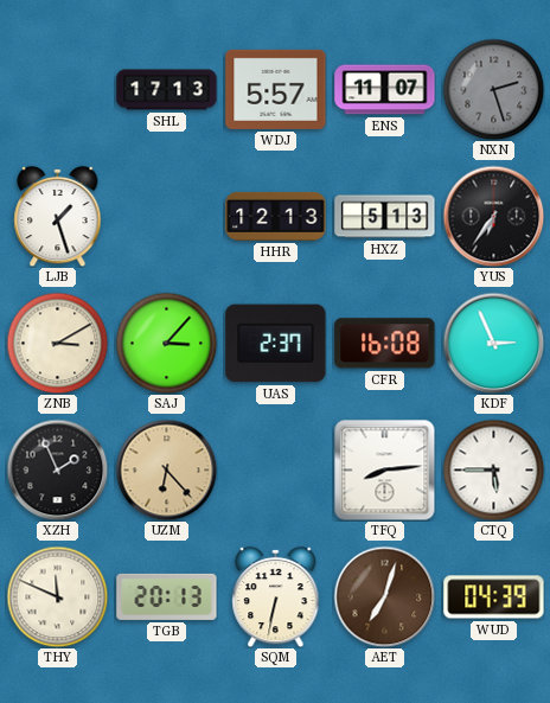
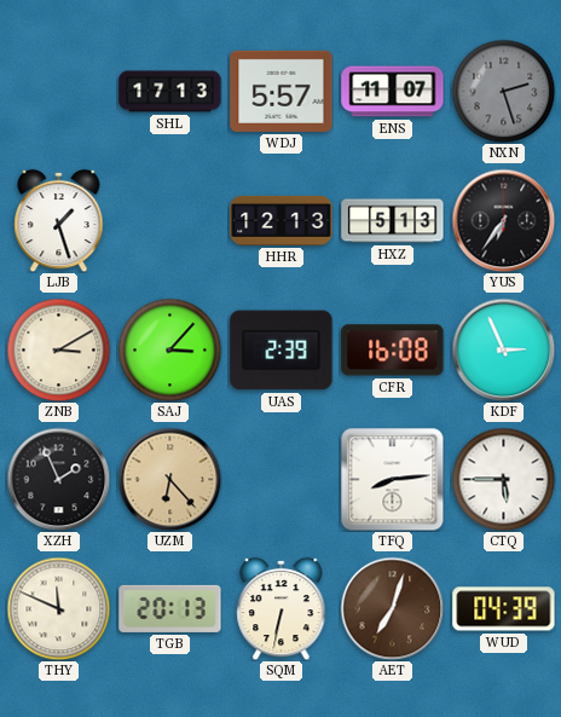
UAS: 2:37 -> 2:39
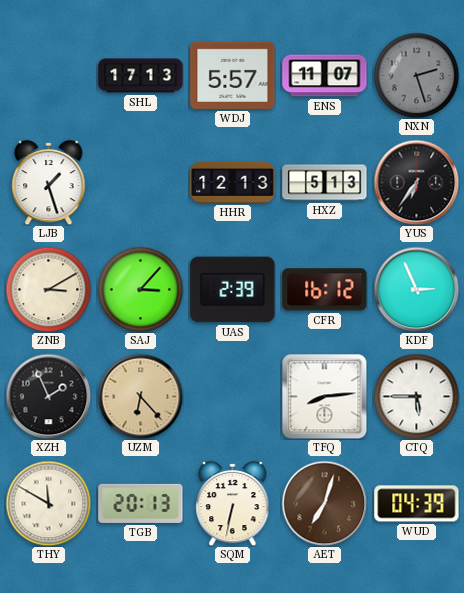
CFR: 16:08 -> 16:12
THY: 11:49 -> 11:50
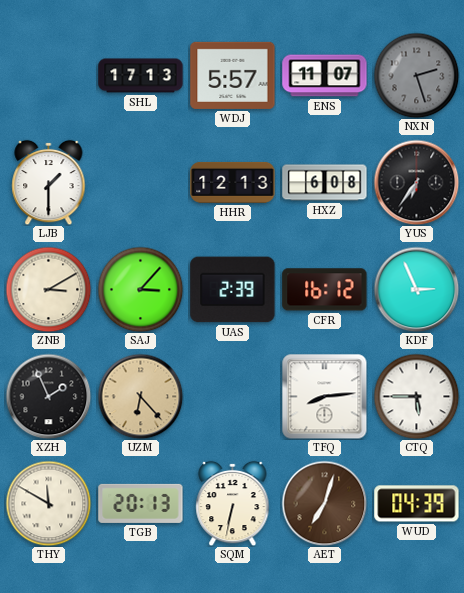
LJB: 1:27 -> 1:30
HXZ: 5:13 -> 6:08
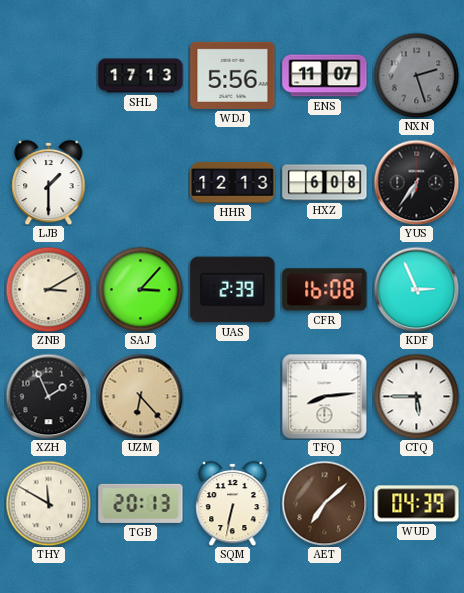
WDJ: 5:57 -> 5:56
CFR: 16:12 -> 16:08
AET: 7:03 -> 7:08
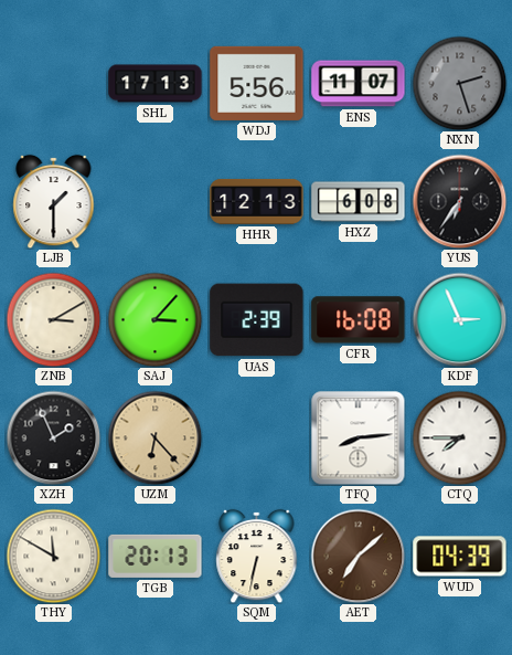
CTQ: 5:45 -> 7:45
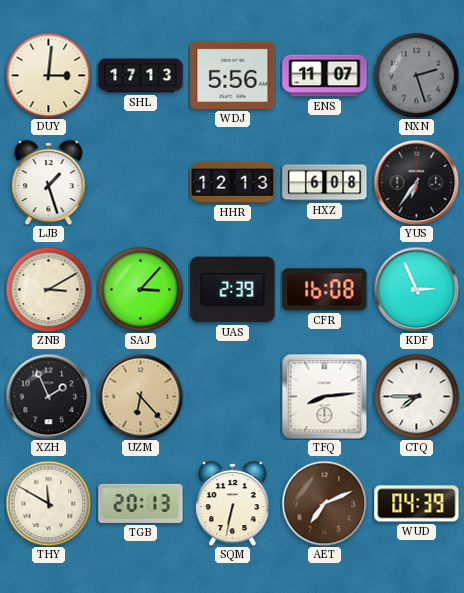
DUY: none -> 3:01
LJB: 1:30 -> 1:27
AET: 7:08 -> 7:11
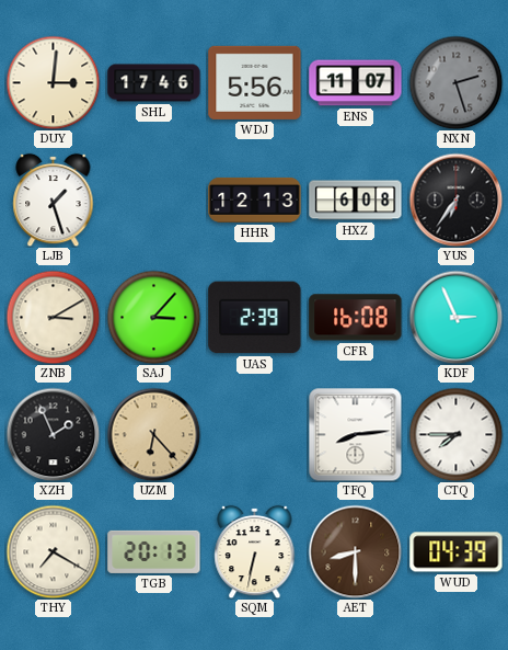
SHL: 17:13 -> 17:46
THY: 11:50 -> 7:20
AET: 7:11 -> 8:30
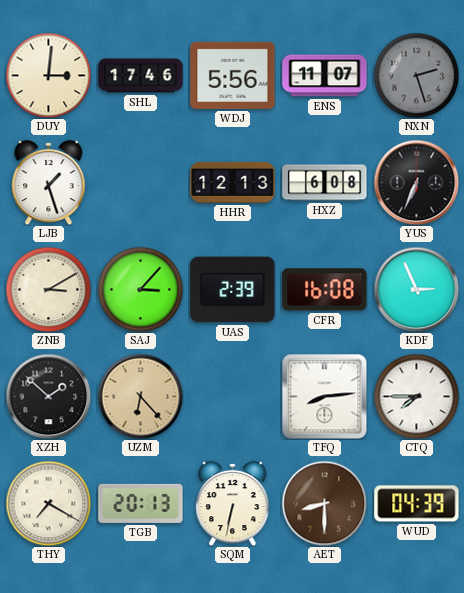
YUS: 6:36 -> 6:34
XZH: 1:56 -> 1:52
